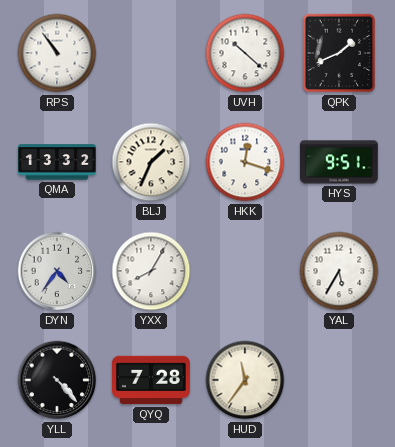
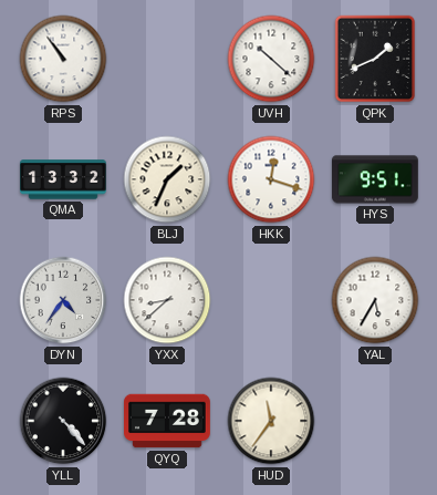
YXX: 8:05 -> 8:38
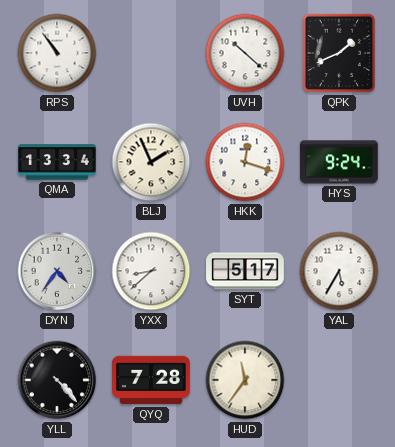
QMA: 13:32 -> 13:34
BLJ: 1:34 -> 1:56
HYS: 9:51 -> 9:24
SYT: none -> 5:17
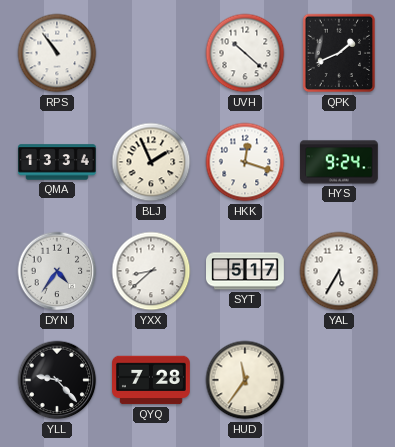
YLL: 4:23 -> 9:23
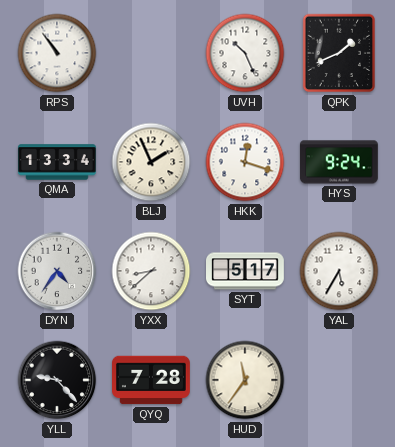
UVH: 10:22 -> 10:26
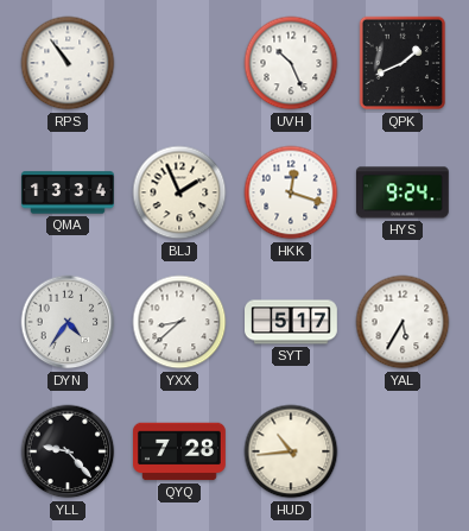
HUD: 11:36 -> 10:44
